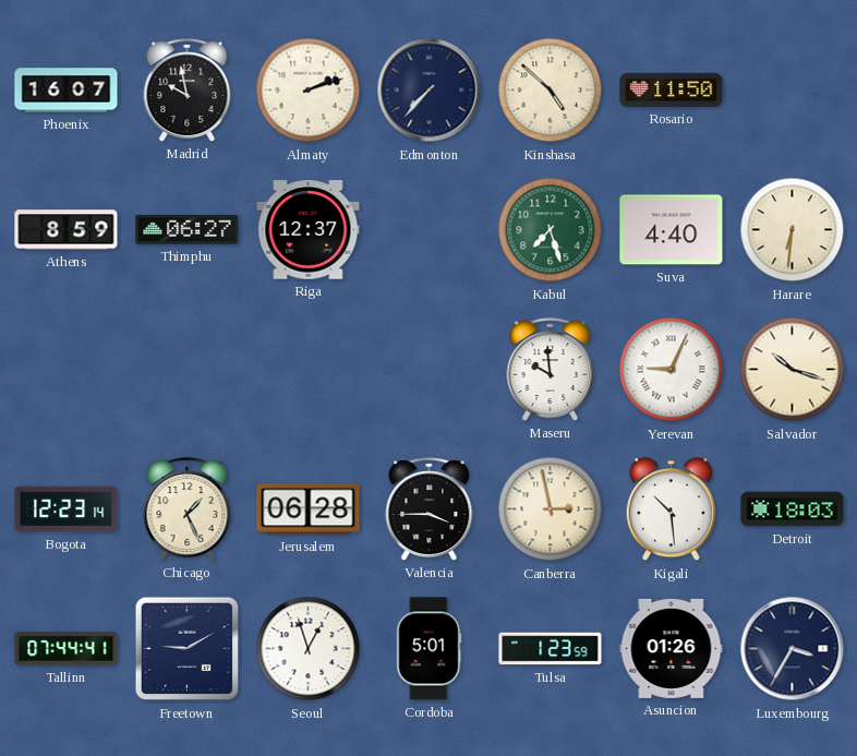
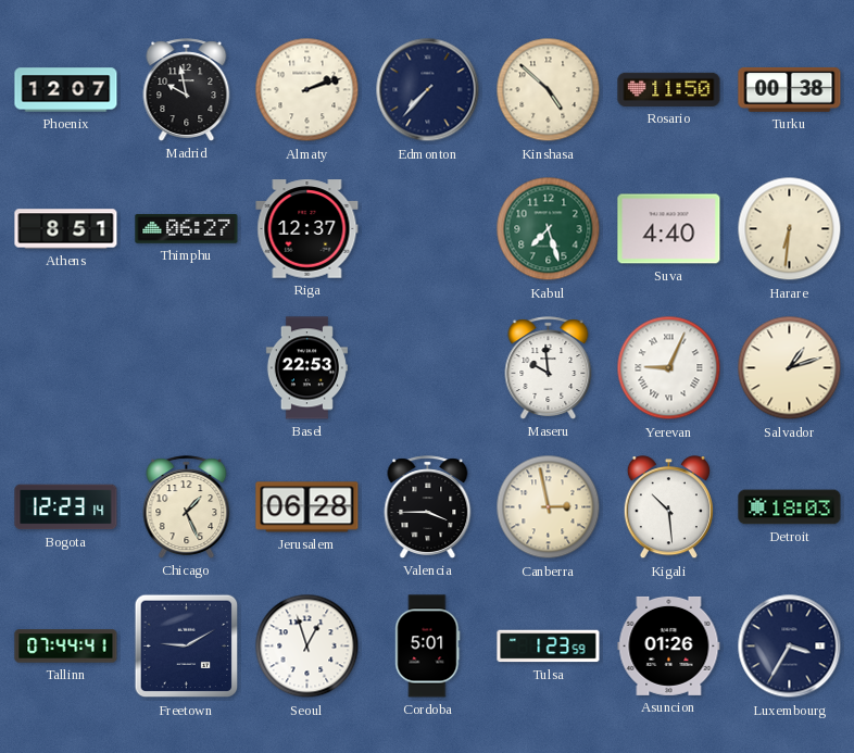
Phoenix: 16:07 -> 12:07
Turku: none -> 00:38
Athens: 8:59 -> 8:51
Basel: none -> 22:53
Salvador: 10:18 -> 1:12
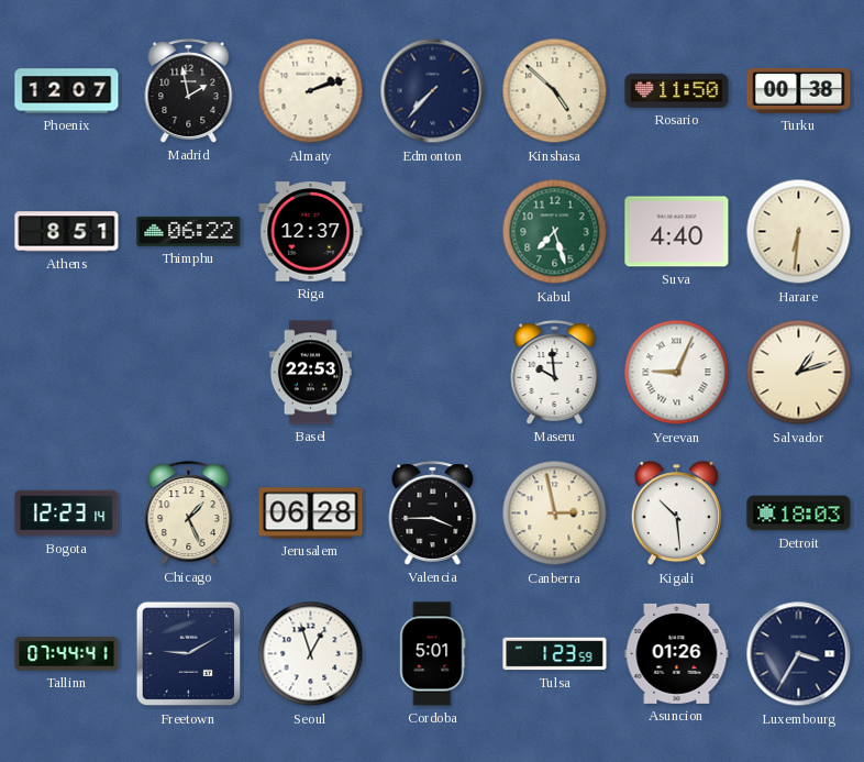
Madrid: 9:58 -> 1:58
Thimphu: 06:27 -> 06:22
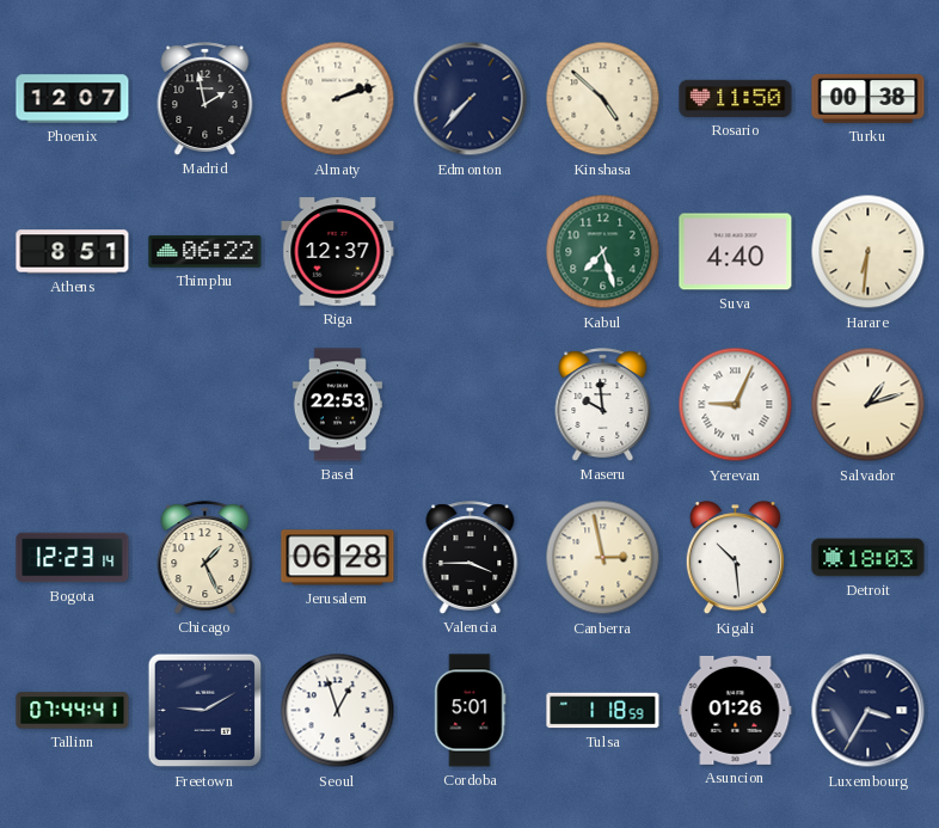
Tulsa: 1:23 -> 1:18
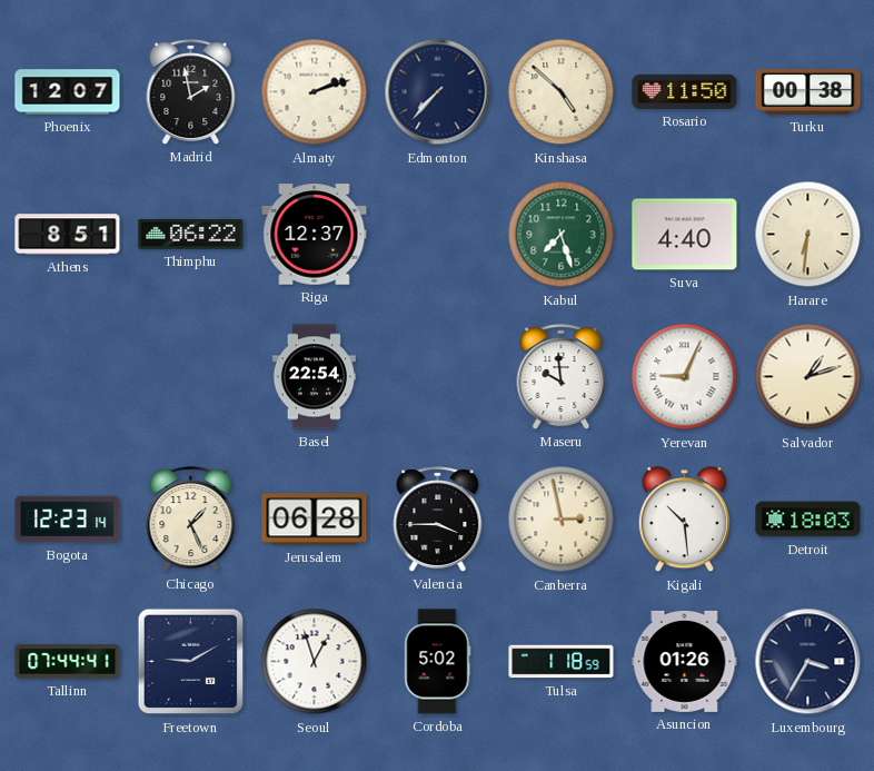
Basel: 22:53 -> 22:54
Cordoba: 5:01 -> 5:02
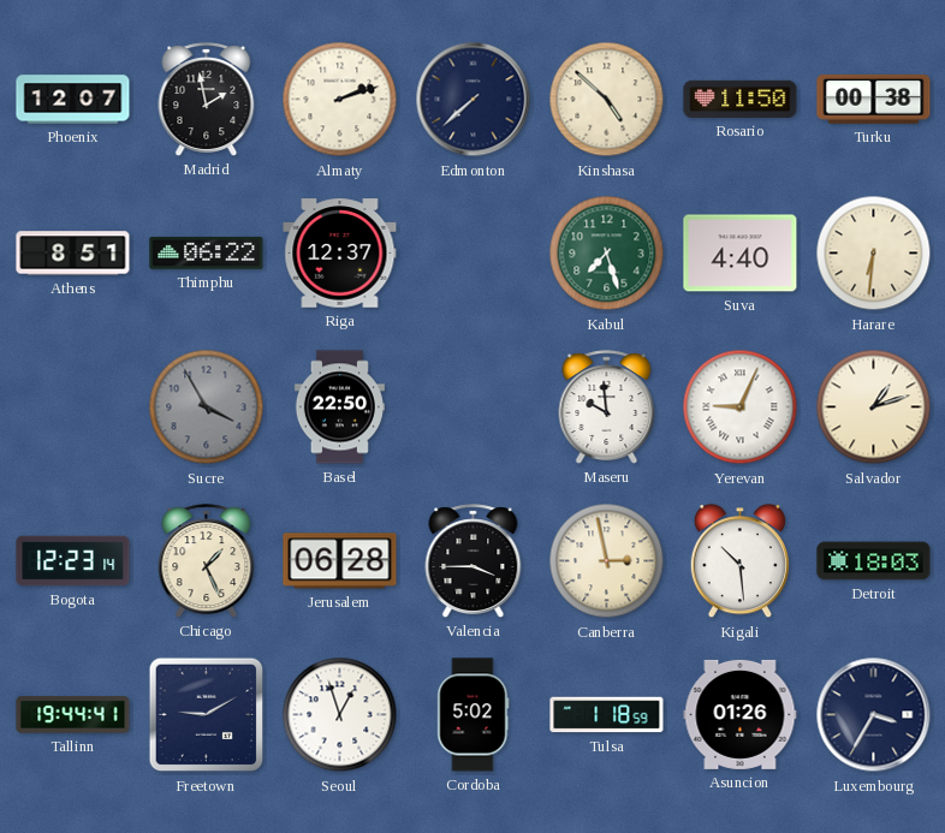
Edmonton: 7:37 -> 7:38
Sucre: none -> 3:55
Basel: 22:54 -> 22:50
Tallinn: 07:44 -> 19:44
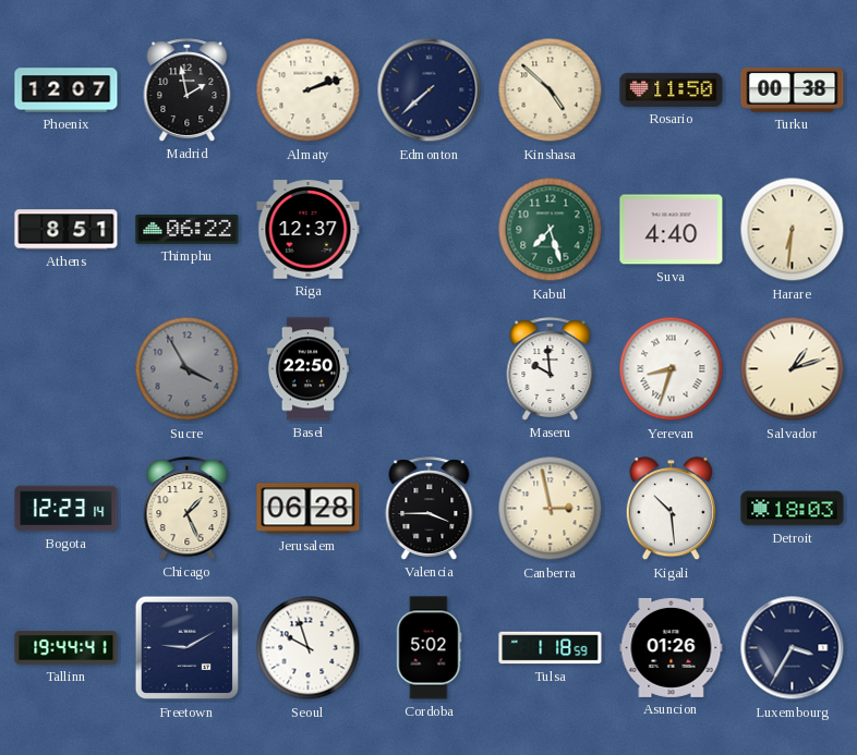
Yerevan: 9:04 -> 8:33
Seoul: 12:57 -> 9:57
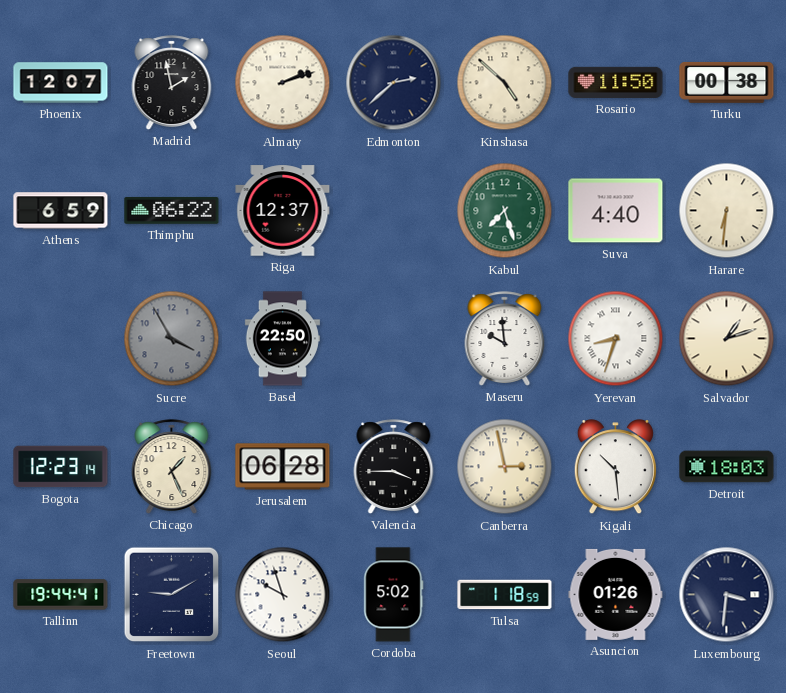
Edmonton: 7:38 -> 2:38
Athens: 8:51 -> 6:59
Luxembourg: 3:35 -> 3:31
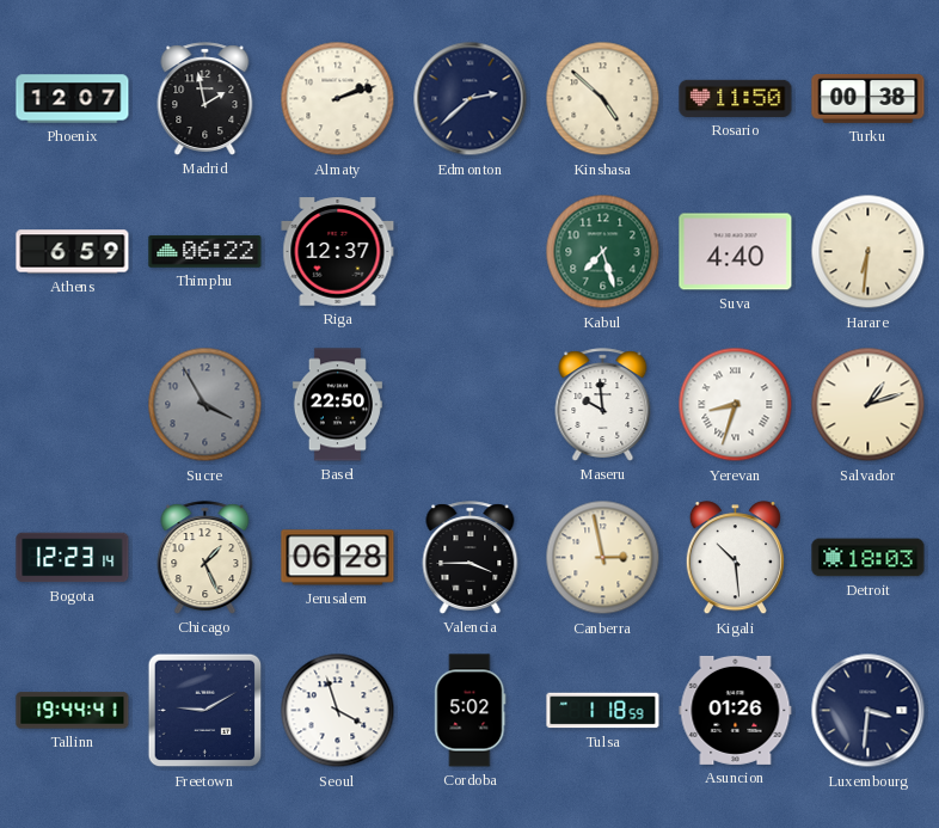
Seoul: 9:57 -> 3:57
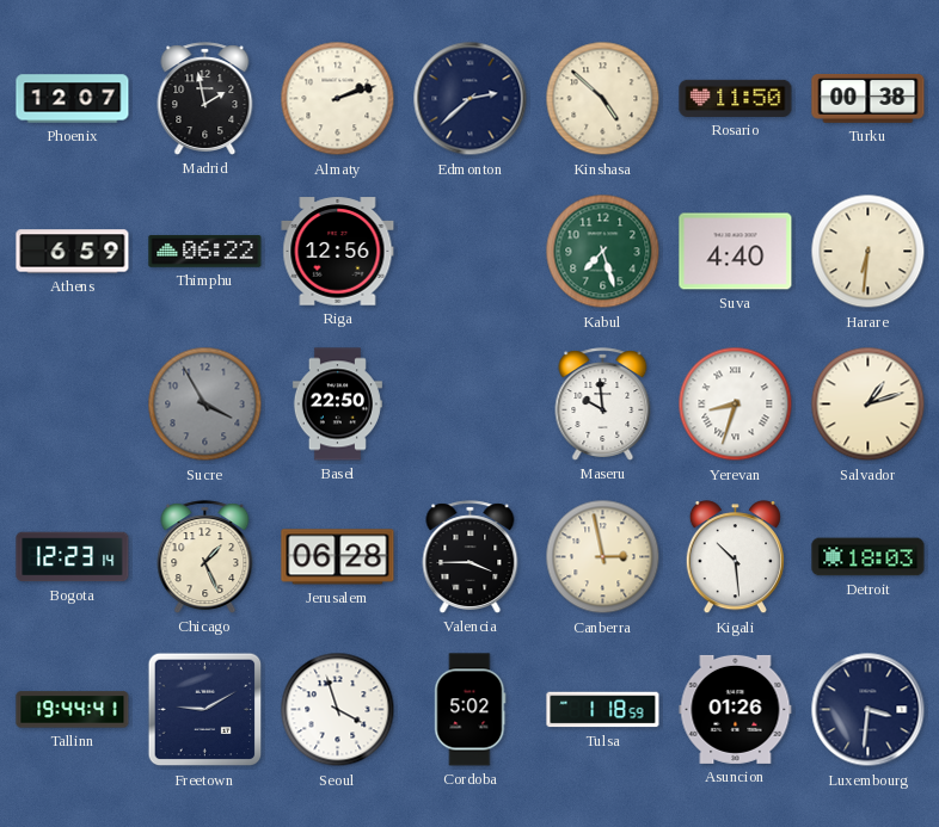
Riga: 12:37 -> 12:56
